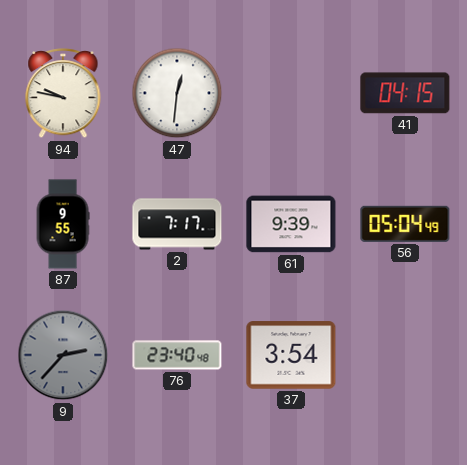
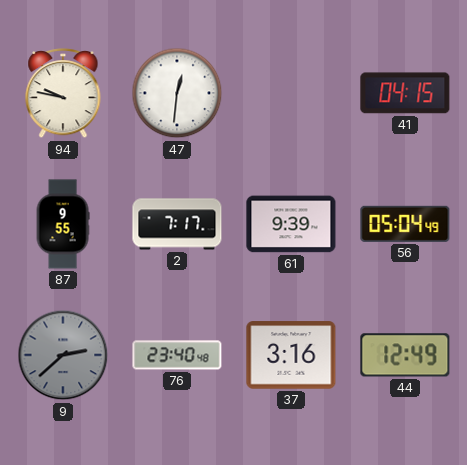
9: 2:37 -> 2:38
37: 3:54 -> 3:16
44: none -> 12:49
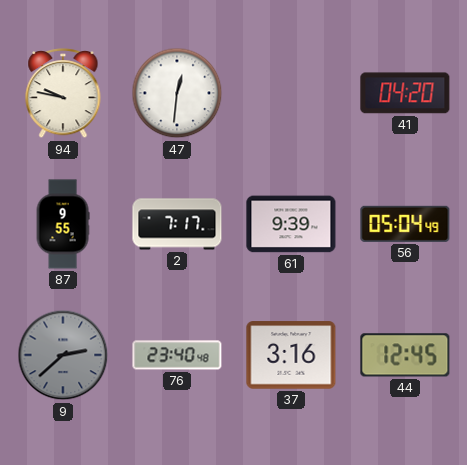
41: 04:15 -> 04:20
44: 12:49 -> 12:45
